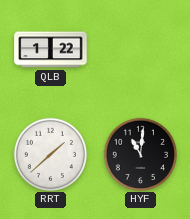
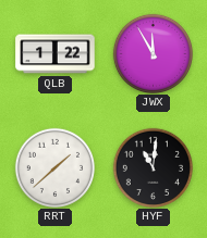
JWX: none -> 11:55
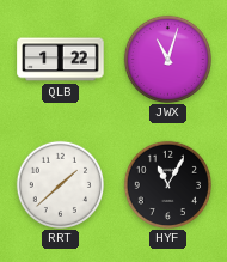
JWX: 11:55 -> 11:03
HYF: 11:01 -> 11:05
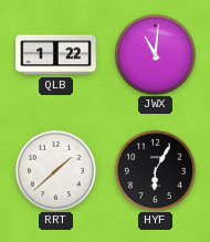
JWX: 11:03 -> 11:01
HYF: 11:05 -> 6:05
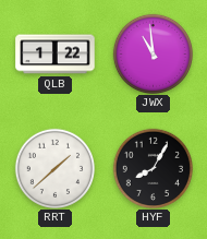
JWX: 11:01 -> 10:59
HYF: 6:05 -> 8:05
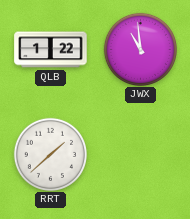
HYF: 8:05 -> none
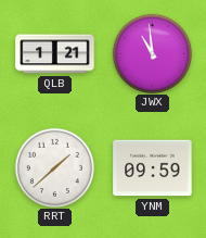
QLB: 1:22 -> 1:21
YNM: none -> 09:59
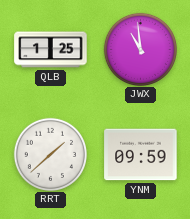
QLB: 1:21 -> 1:25
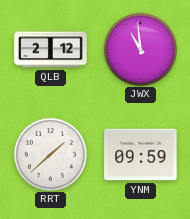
QLB: 1:25 -> 2:12
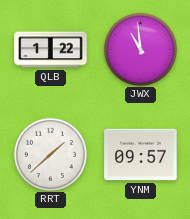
QLB: 2:12 -> 1:22
YNM: 09:59 -> 09:57
